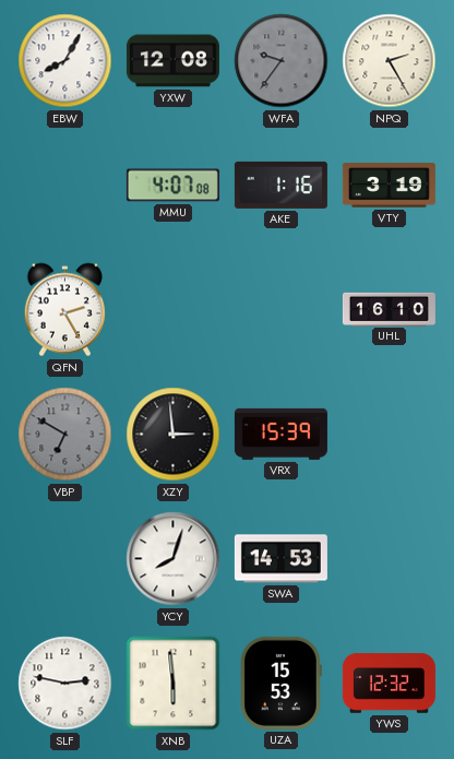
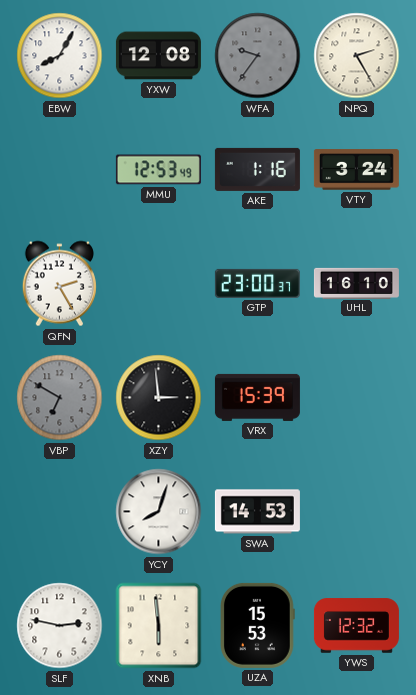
MMU: 4:07 -> 12:53
VTY: 3:19 -> 3:24
GTP: none -> 23:00
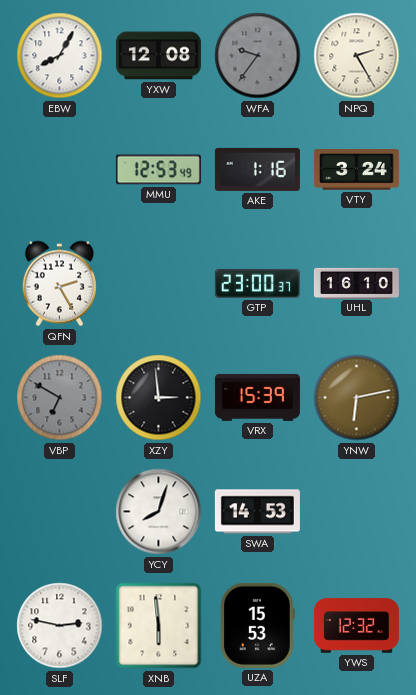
YNW: none -> 6:13
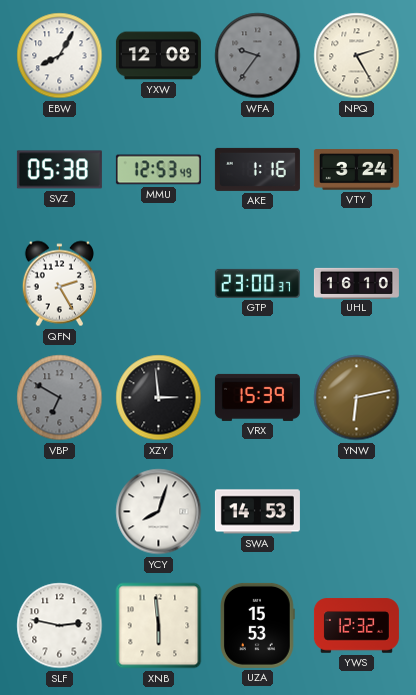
SVZ: none -> 05:38
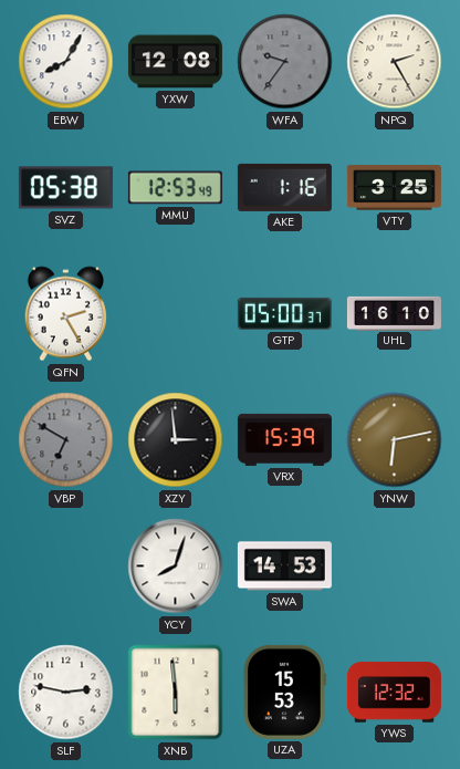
VTY: 3:24 -> 3:25
GTP: 23:00 -> 05:00
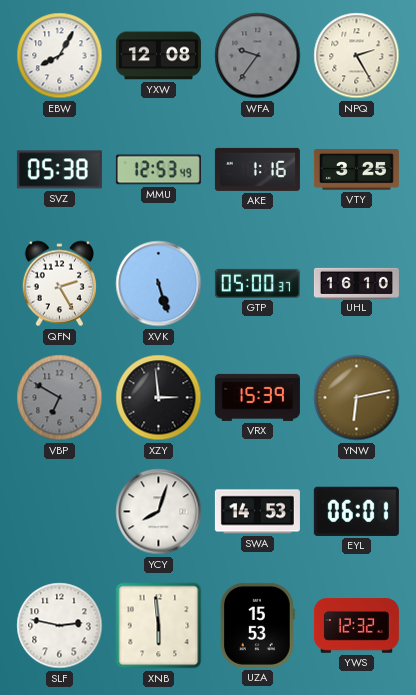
XVK: none -> 5:27
EYL: none -> 06:01
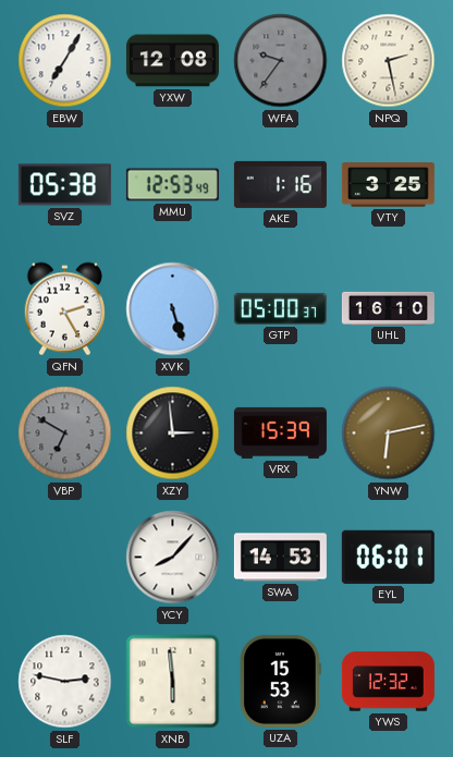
EBW: 8:05 -> 7:05
NPQ: 2:25 -> 2:28
YCY: 8:03 -> 8:07
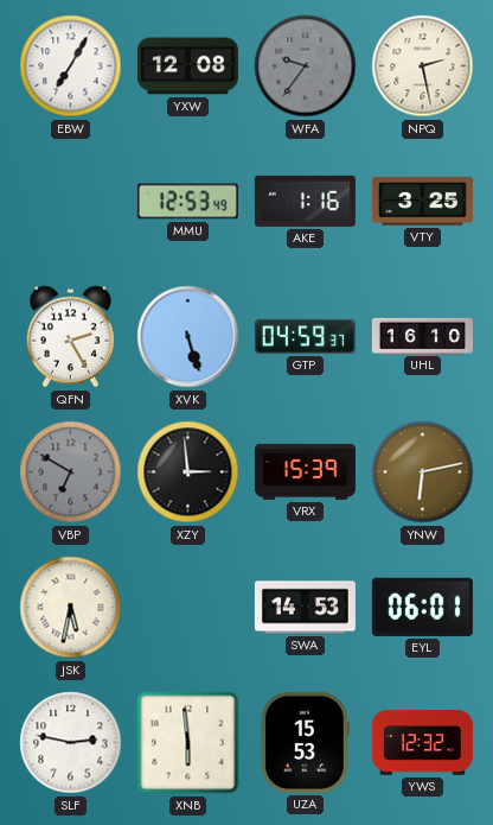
SVZ: 05:38 -> none
GTP: 05:00 -> 04:59
JSK: none -> 5:32
YCY: 8:07 -> none
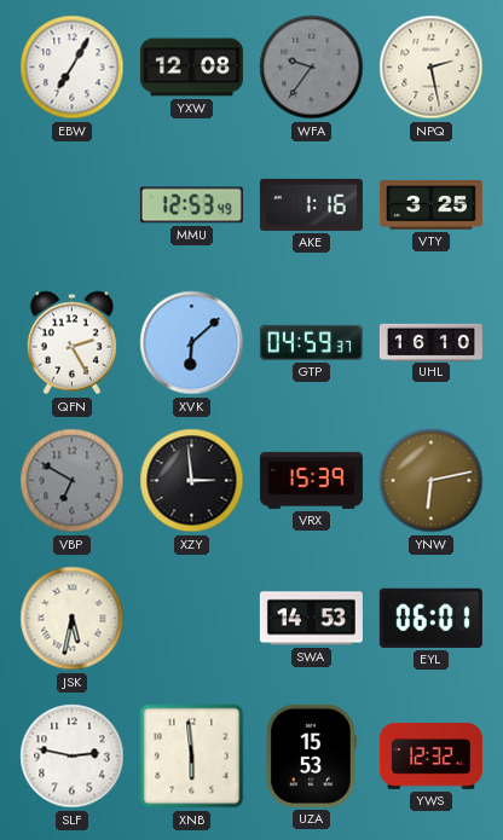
XVK: 5:27 -> 6:08
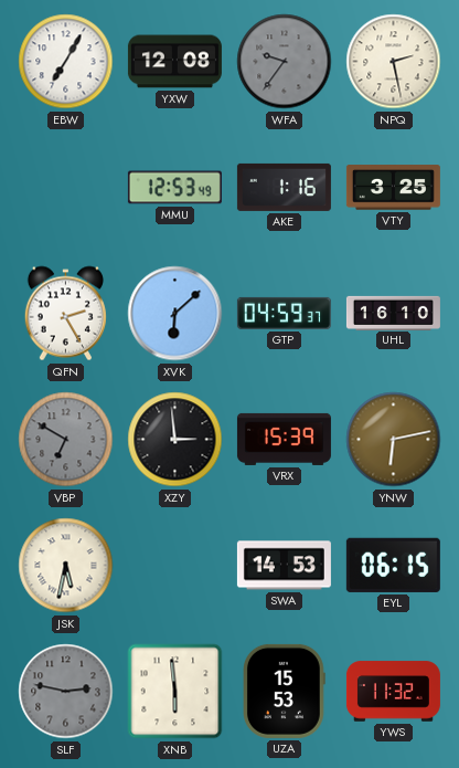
EYL: 06:01 -> 06:15
SLF dial: white -> grey
YWS: 12:32 -> 11:32
